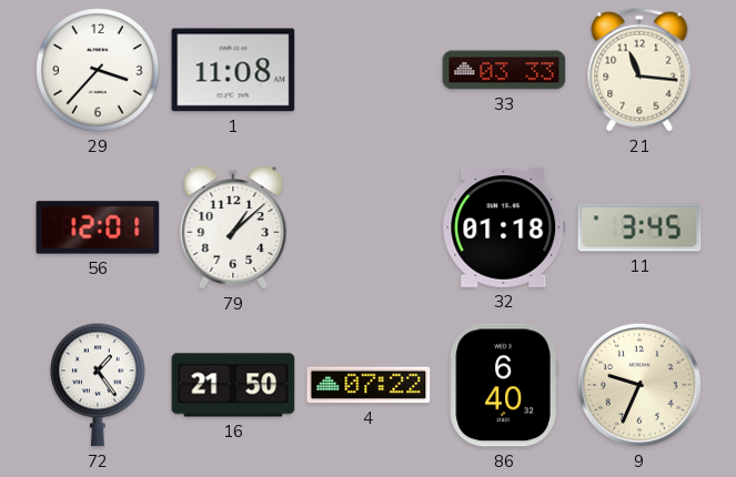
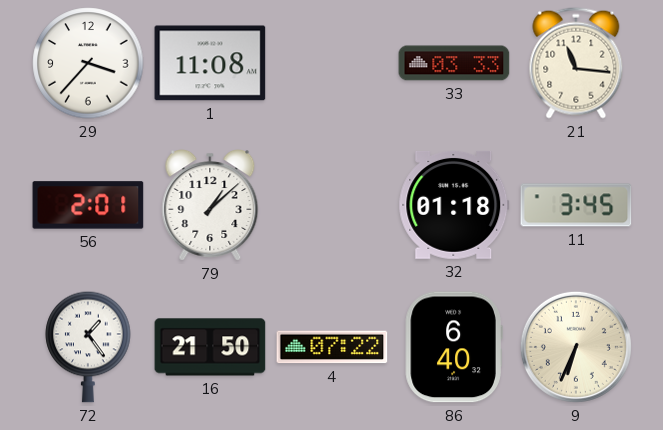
56: 12:01 -> 2:01
9: 9:34 -> 6:34
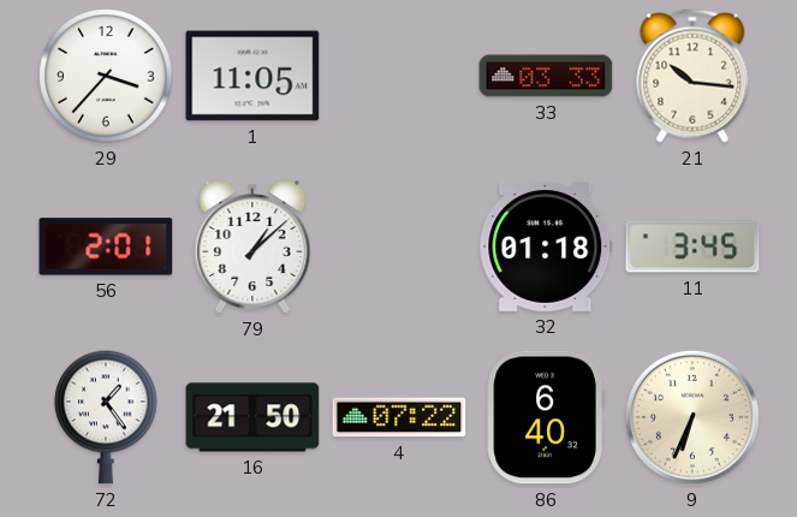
1: 11:08 -> 11:05
21: 11:16 -> 10:16
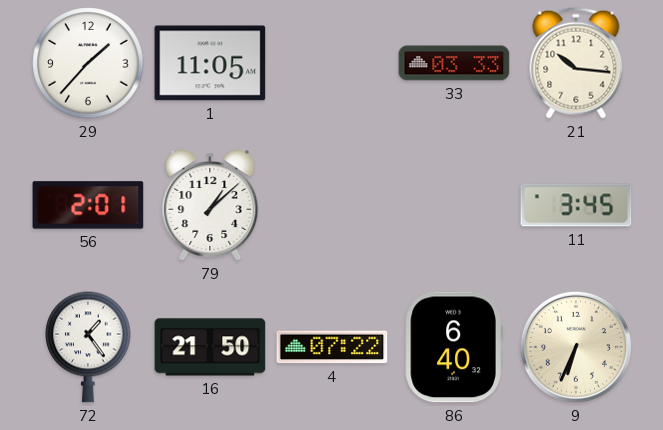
29: 3:37 -> 1:37
32: 01:18 -> none
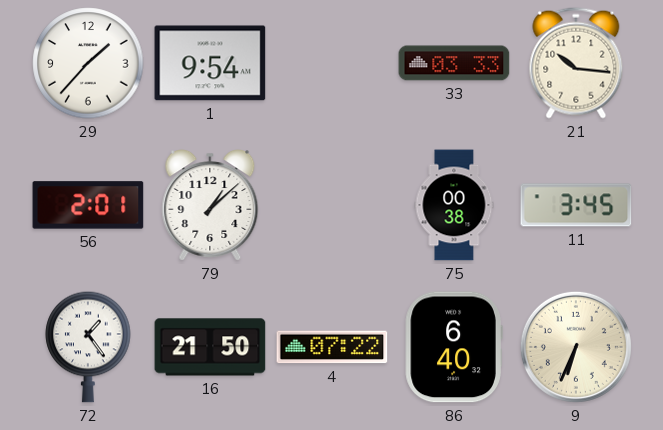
1: 11:05 -> 9:54
75: none -> 00:38
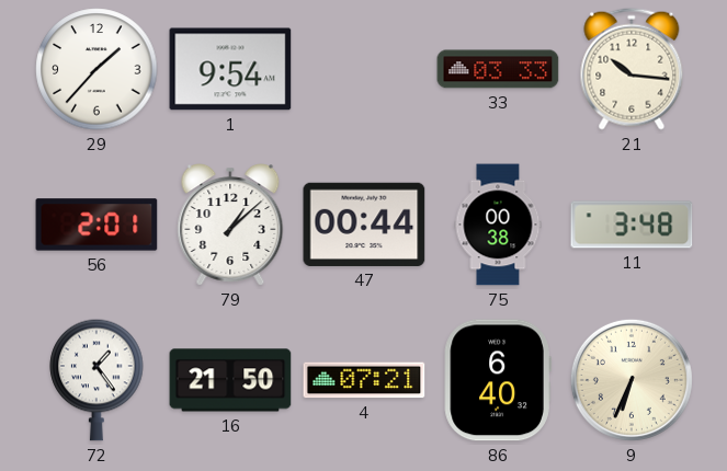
47: none -> 00:44
11: 3:45 -> 3:48
4: 07:22 -> 07:21
